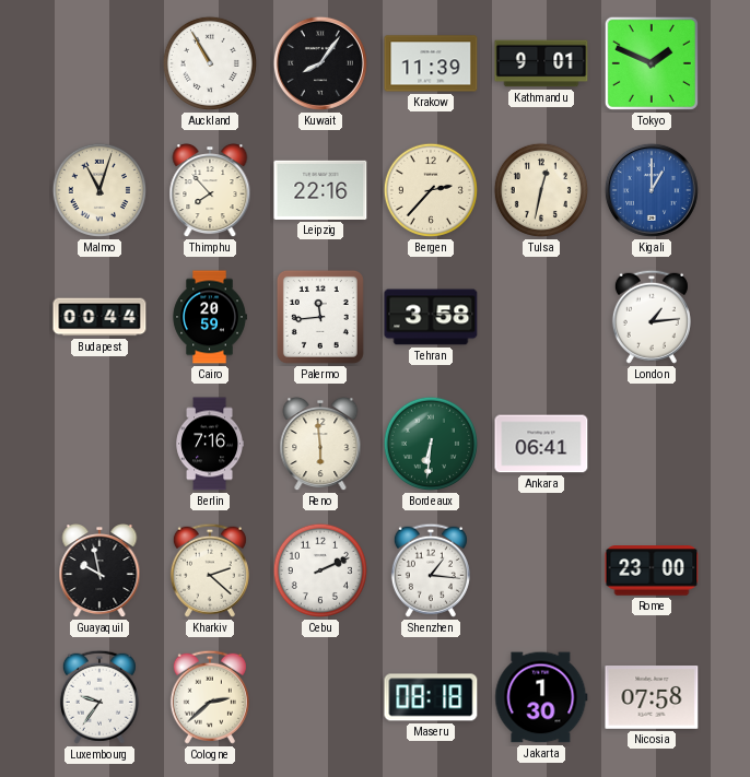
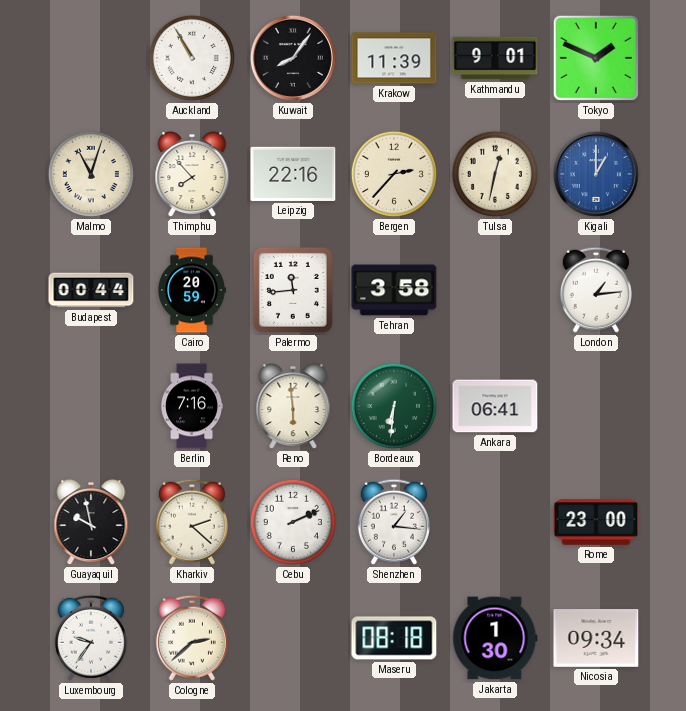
Nicosia: 07:58 -> 09:34
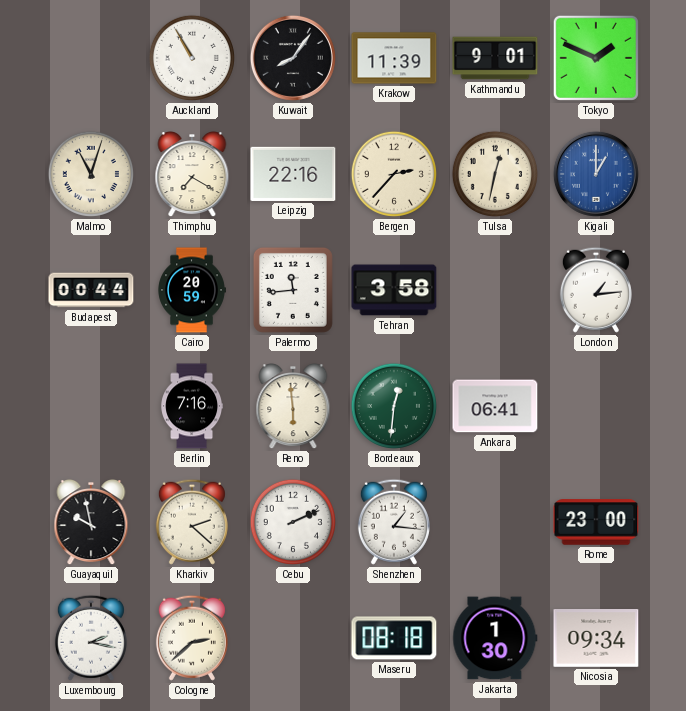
Thimphu: 7:53 -> 7:20
Bordeaux: 6:31 -> 12:31
Luxembourg: 9:36 -> 2:17
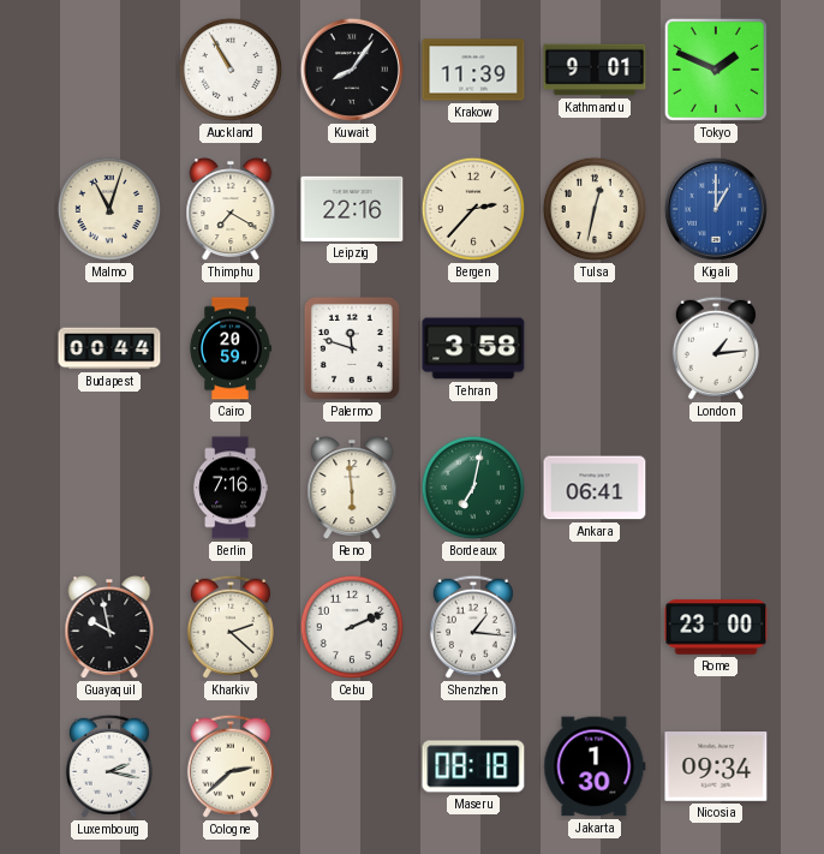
Palermo: 11:44 -> 11:48
Bordeaux: 12:31 -> 7:02
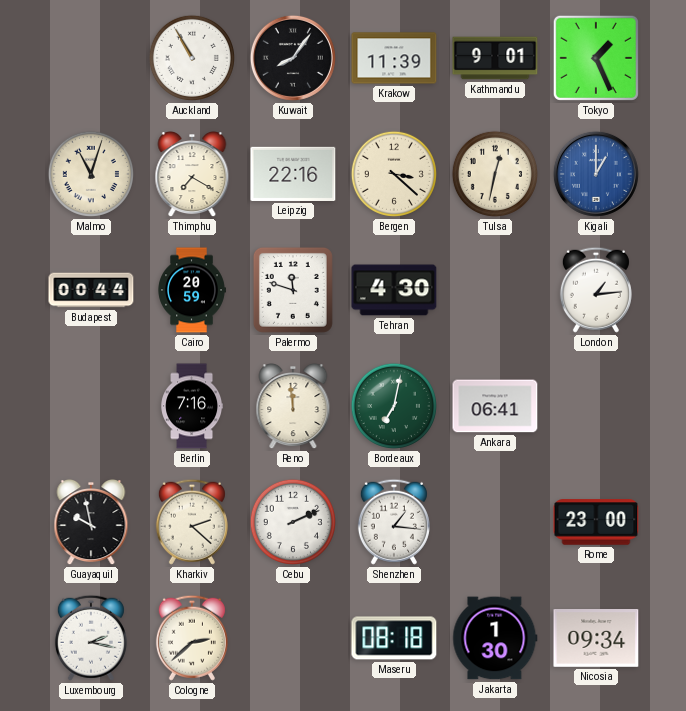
Tokyo: 1:49 -> 1:26
Bergen: 2:37 -> 3:22
Tehran: 3:58 -> 4:30
Reno: 5:59 -> 11:59
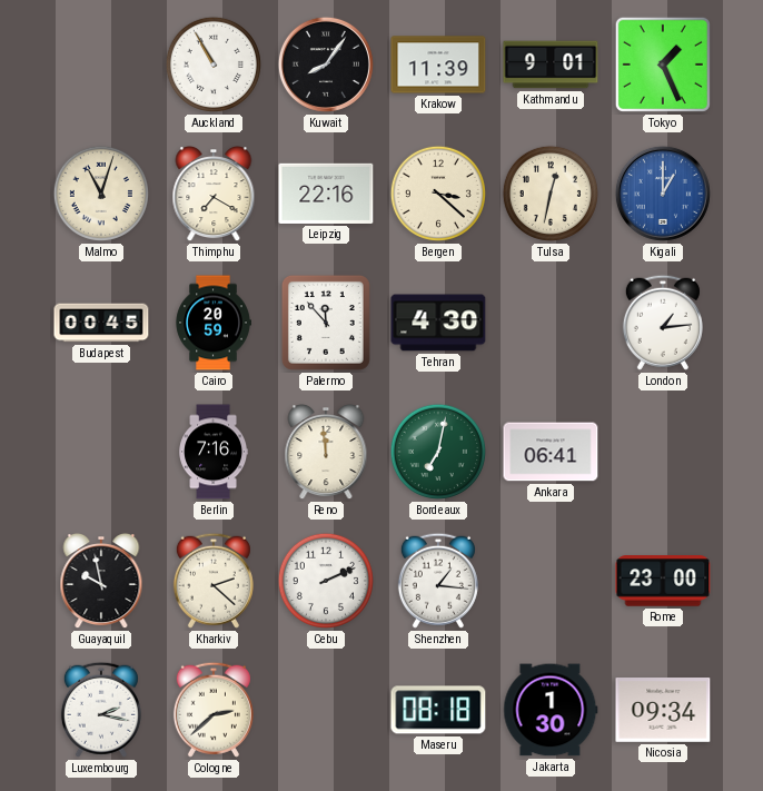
Budapest: 00:44 -> 00:45
Palermo: 11:48 -> 11:53
